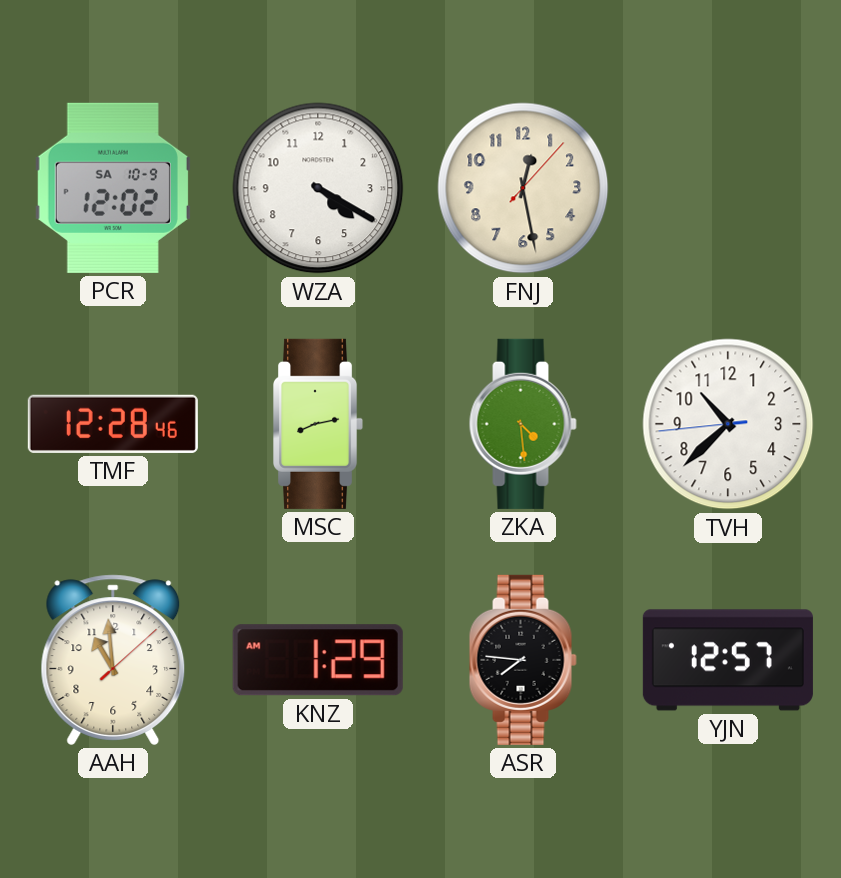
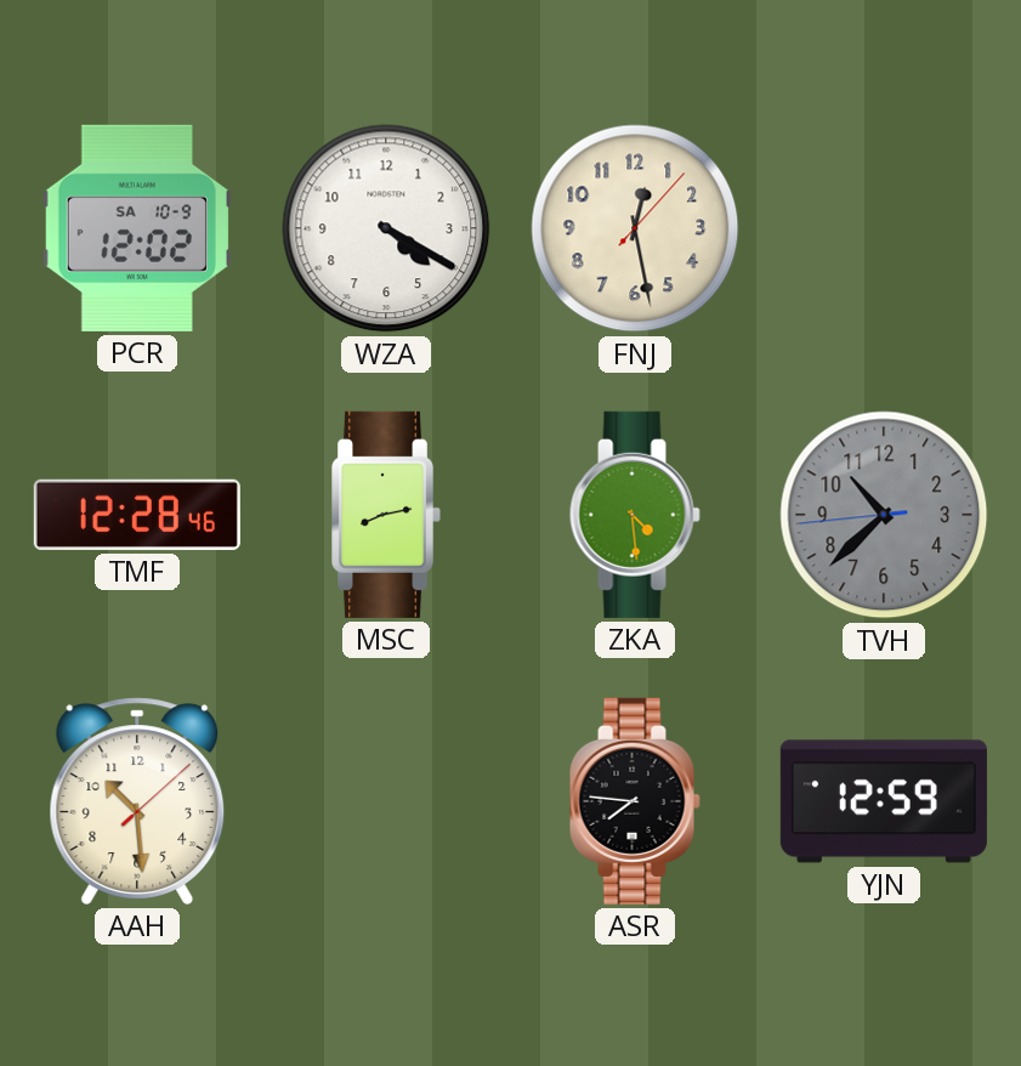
TVH dial: white -> grey
AAH: 10:59 -> 10:29
KNZ: 1:29 -> none
YJN: 12:57 -> 12:59
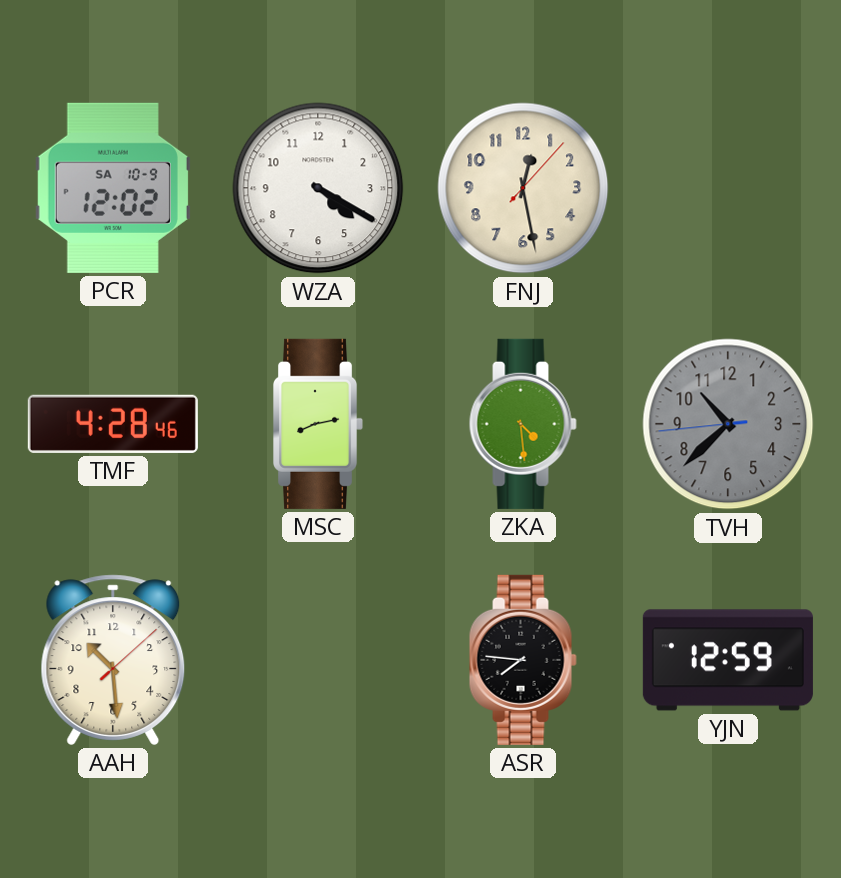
TMF: 12:28 -> 4:28
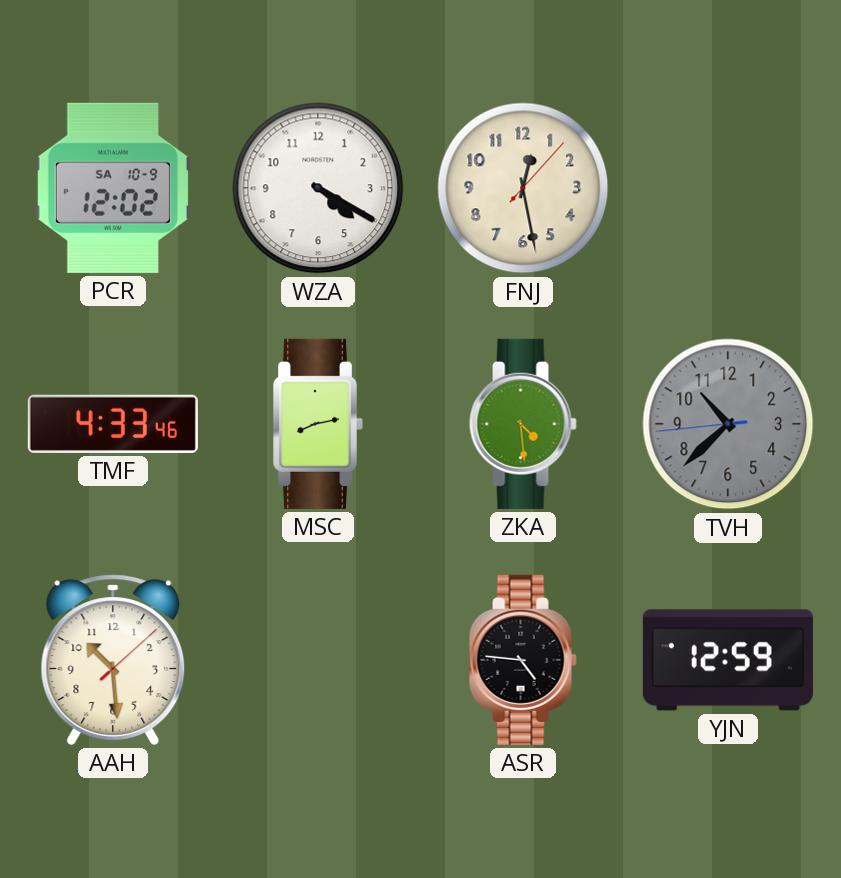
TMF: 4:28 -> 4:33
ASR: 7:46 -> 4:46
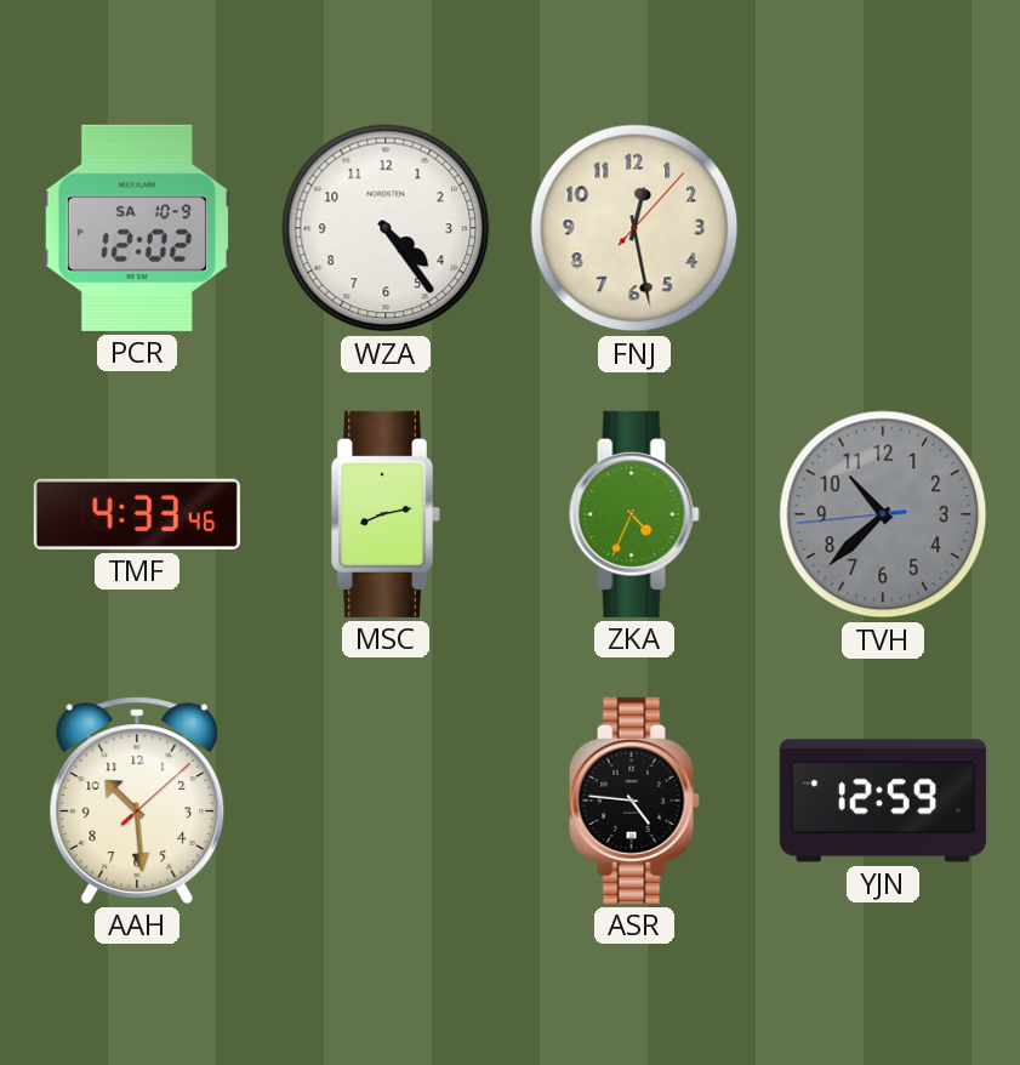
WZA: 4:20 -> 4:24
ZKA: 4:29 -> 4:34
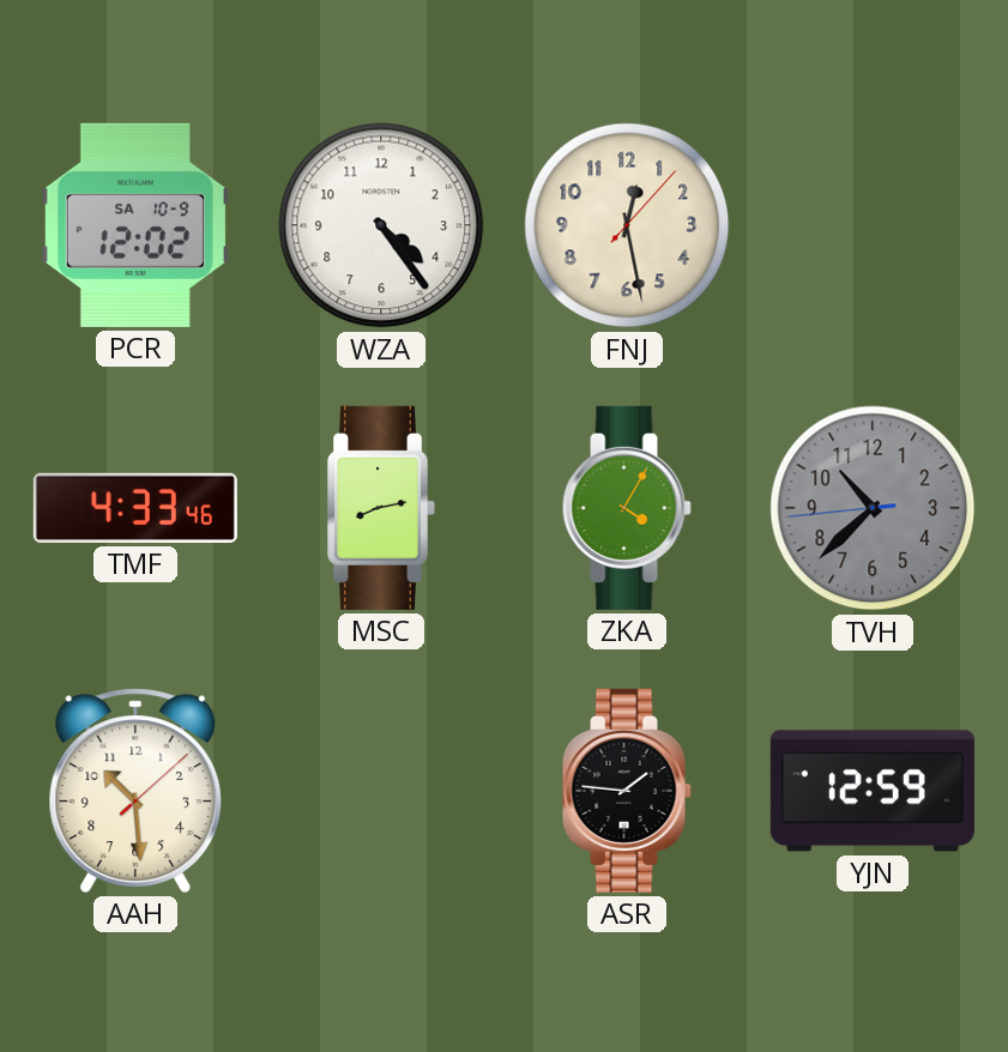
ZKA: 4:34 -> 4:05
ASR: 4:46 -> 1:46
